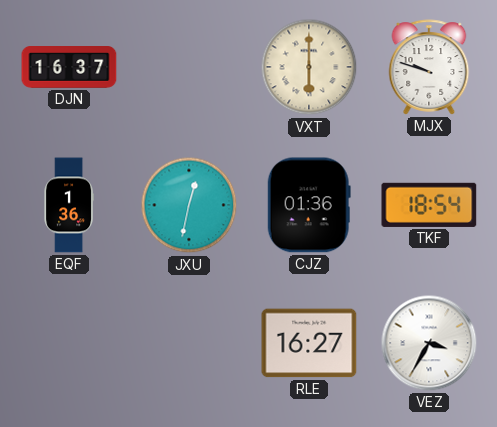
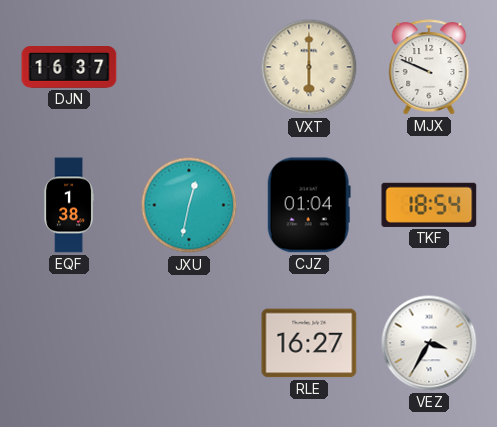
MJX: 9:48 -> 9:49
EQF: 1:36 -> 1:38
CJZ: 01:36 -> 01:04
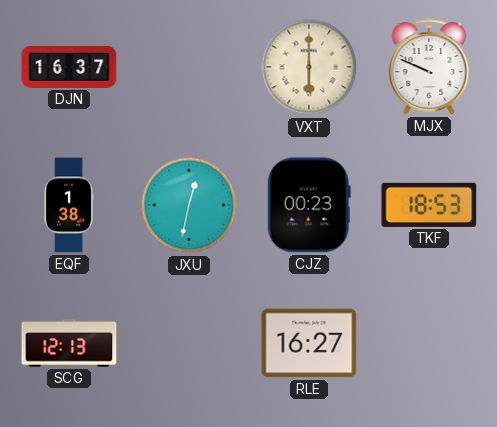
CJZ: 01:04 -> 00:23
TKF: 18:54 -> 18:53
SCG: none -> 12:13
VEZ: 3:35 -> none
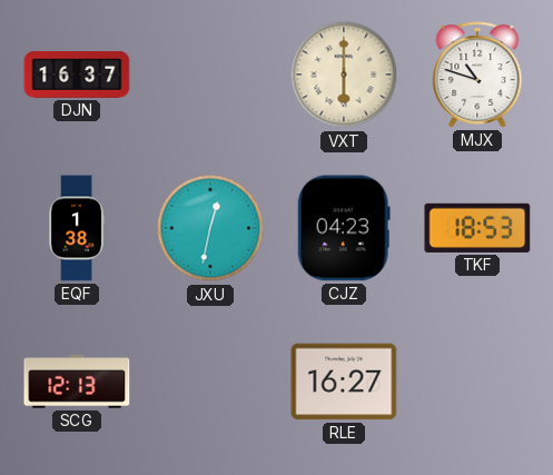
MJX: 9:49 -> 10:48
CJZ: 00:23 -> 04:23
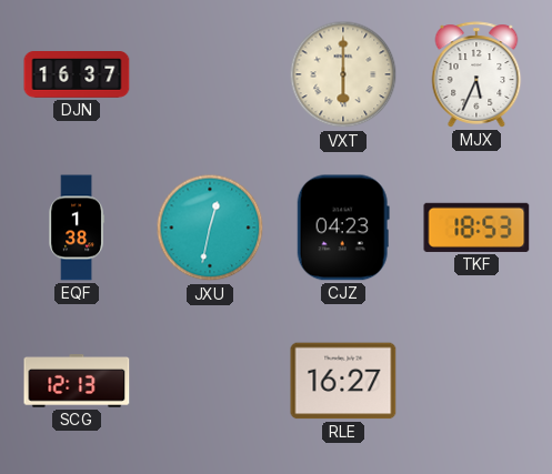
MJX: 10:48 -> 5:34
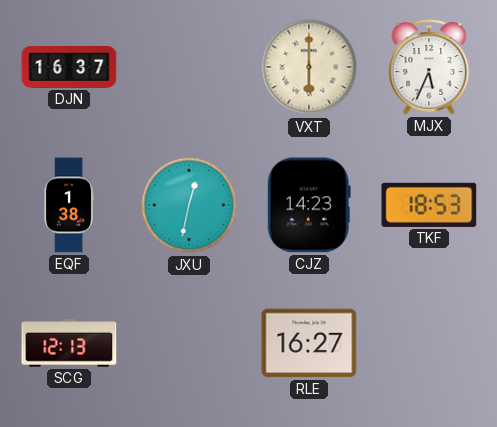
CJZ: 04:23 -> 14:23
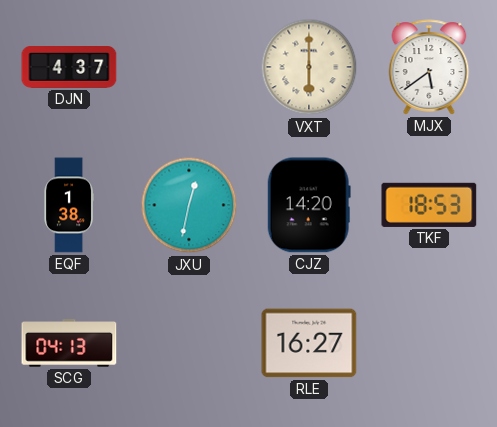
DJN: 16:37 -> 4:37
MJX: 5:34 -> 5:39
CJZ: 14:23 -> 14:20
SCG: 12:13 -> 04:13
